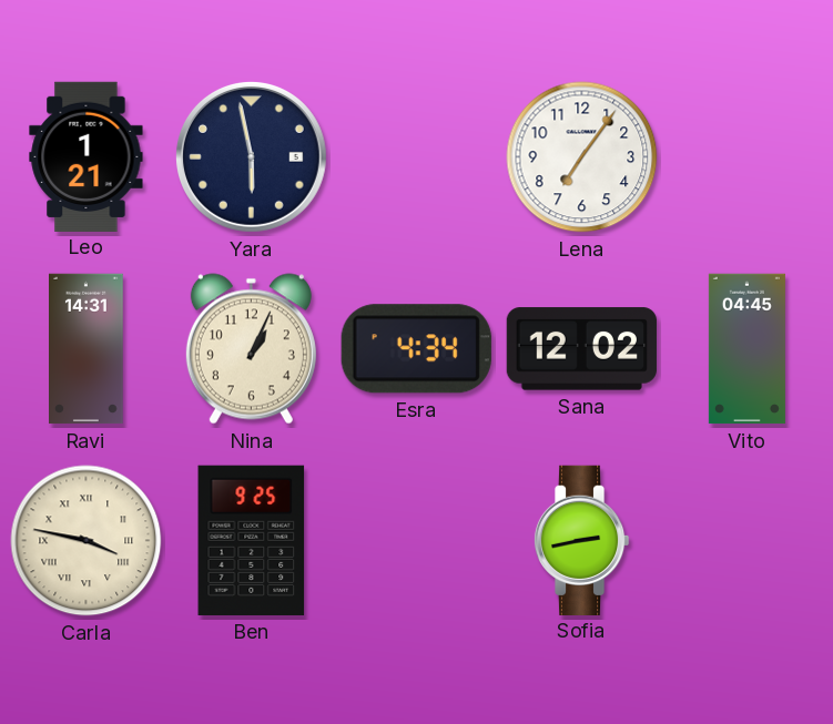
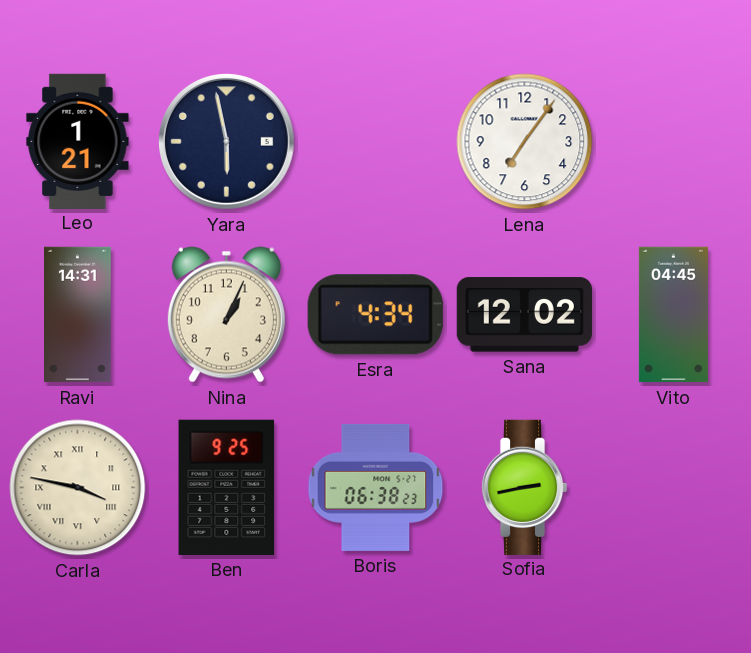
Boris: none -> 06:38
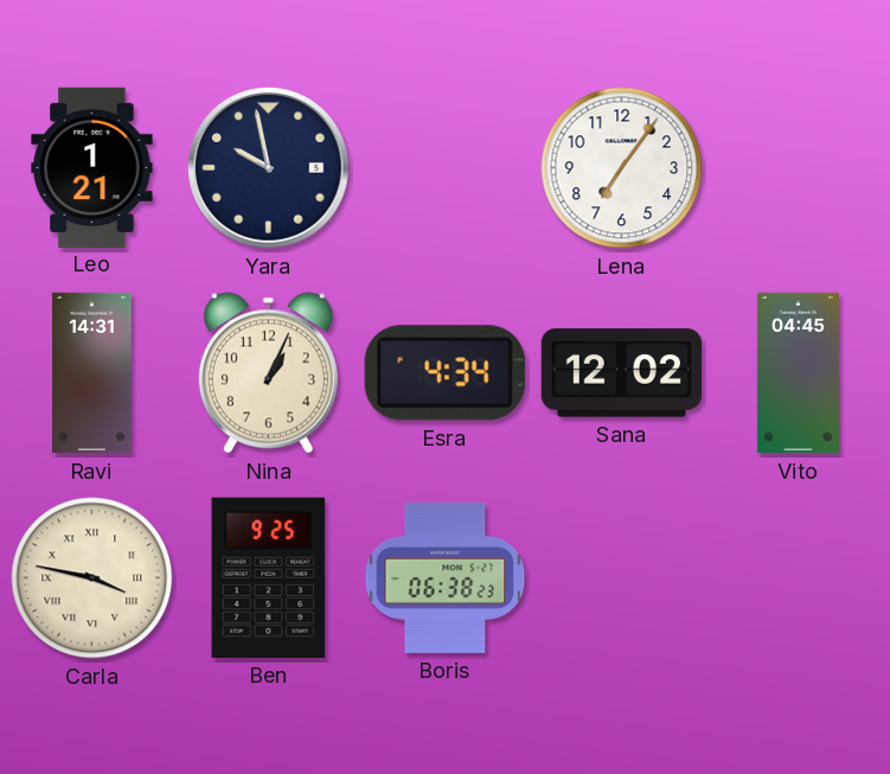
Yara: 5:58 -> 9:58
Sofia: 2:43 -> none
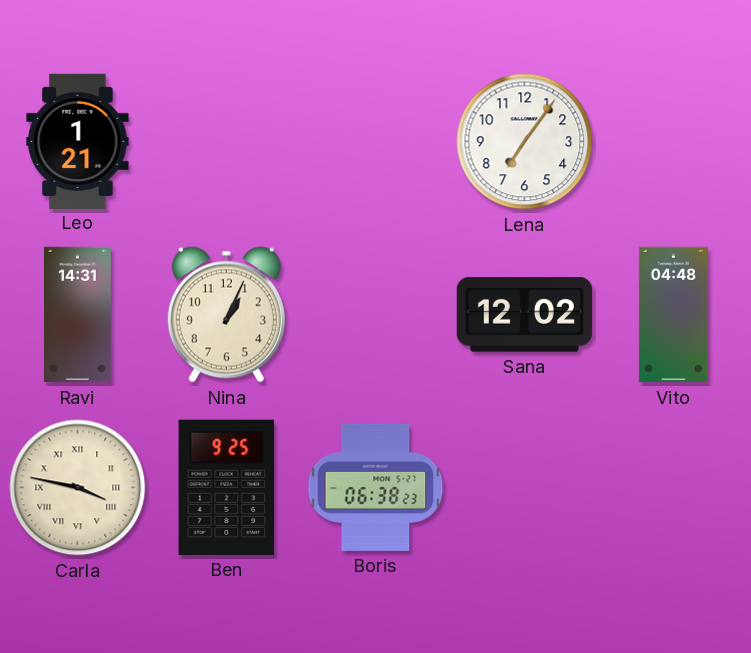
Yara: 9:58 -> none
Esra: 4:34 -> none
Vito: 04:45 -> 04:48
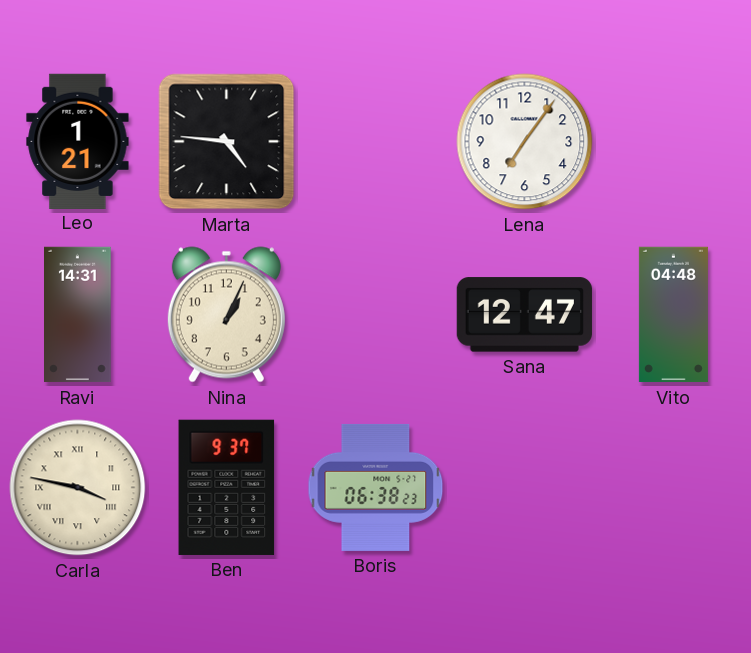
Marta: none -> 4:46
Sana: 12:02 -> 12:47
Ben: 9:25 -> 9:37
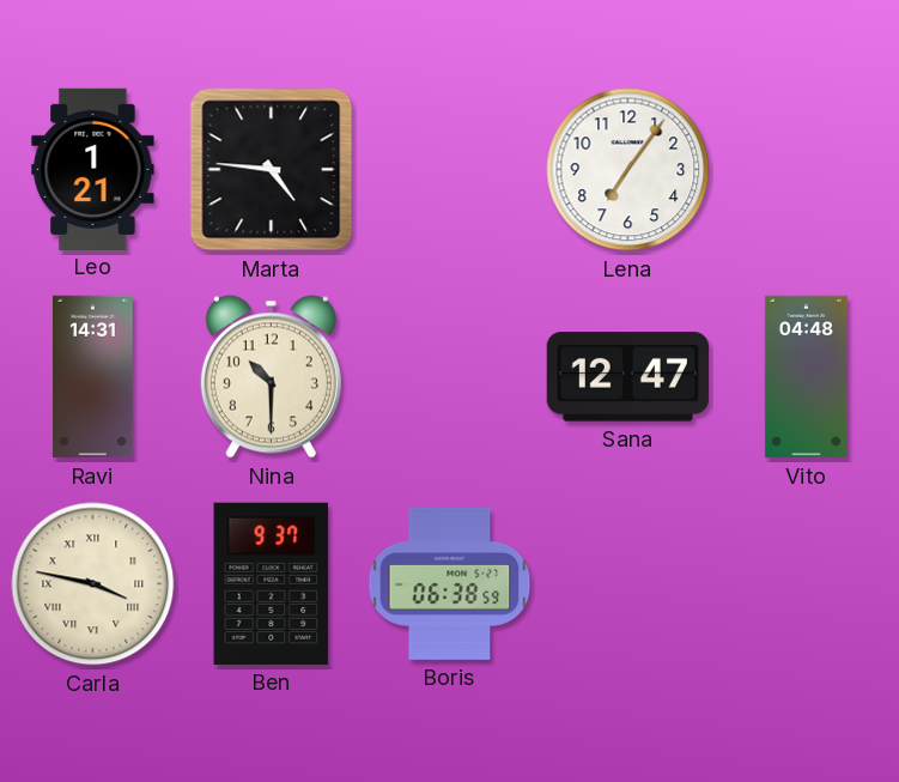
Nina: 1:04 -> 10:30
Boris: 06:38:23 -> 06:38:59
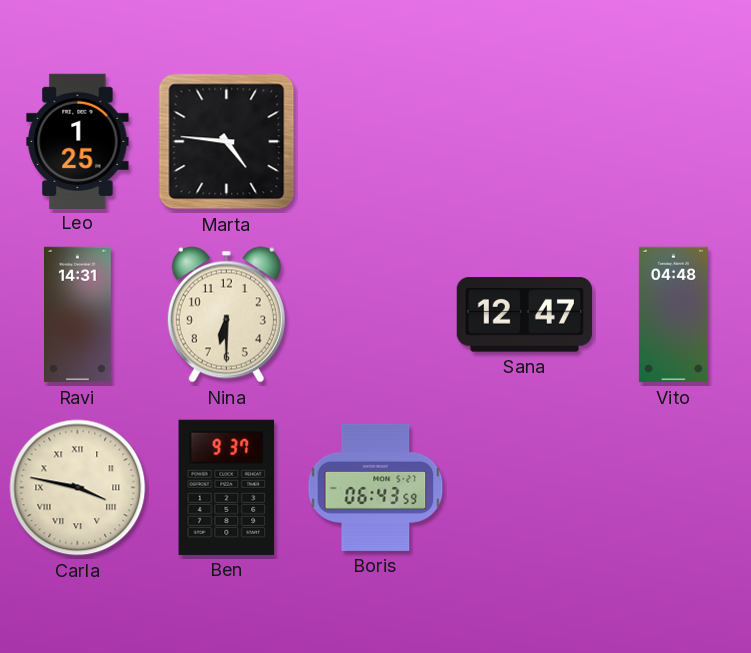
Leo: 1:21 -> 1:25
Lena: 7:06 -> none
Nina: 10:30 -> 6:30
Boris: 06:38 -> 06:43
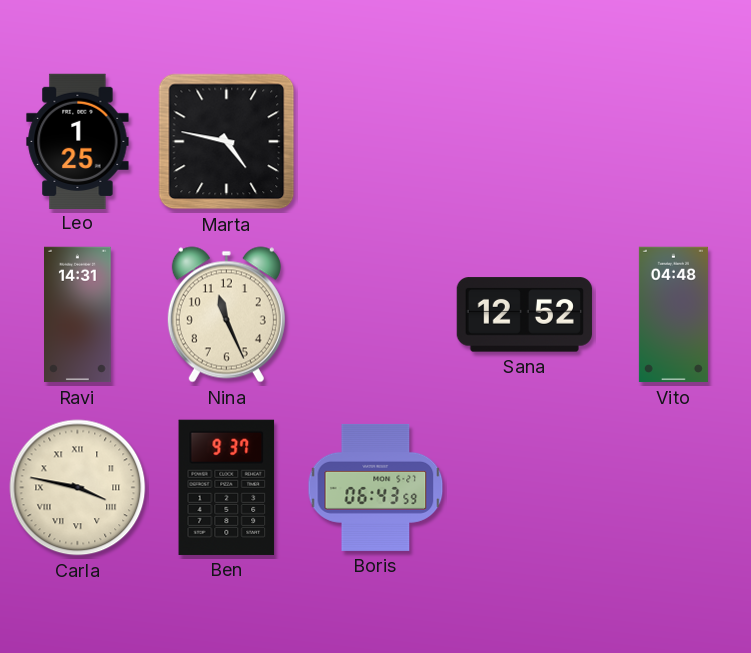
Marta: 4:46 -> 4:47
Nina: 6:30 -> 11:26
Sana: 12:47 -> 12:52
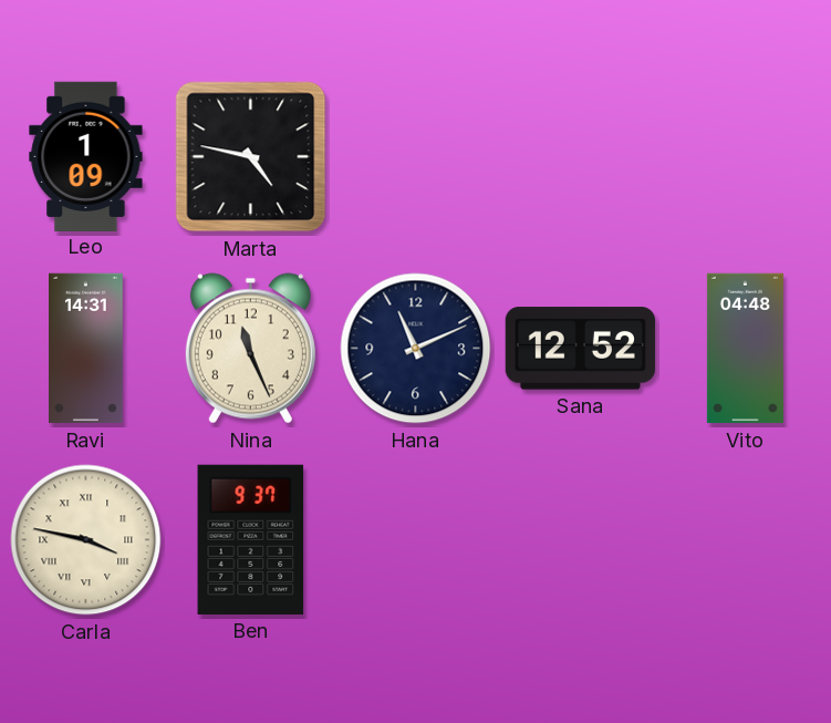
Leo: 1:25 -> 1:09
Hana: none -> 11:11
Boris: 06:43 -> none
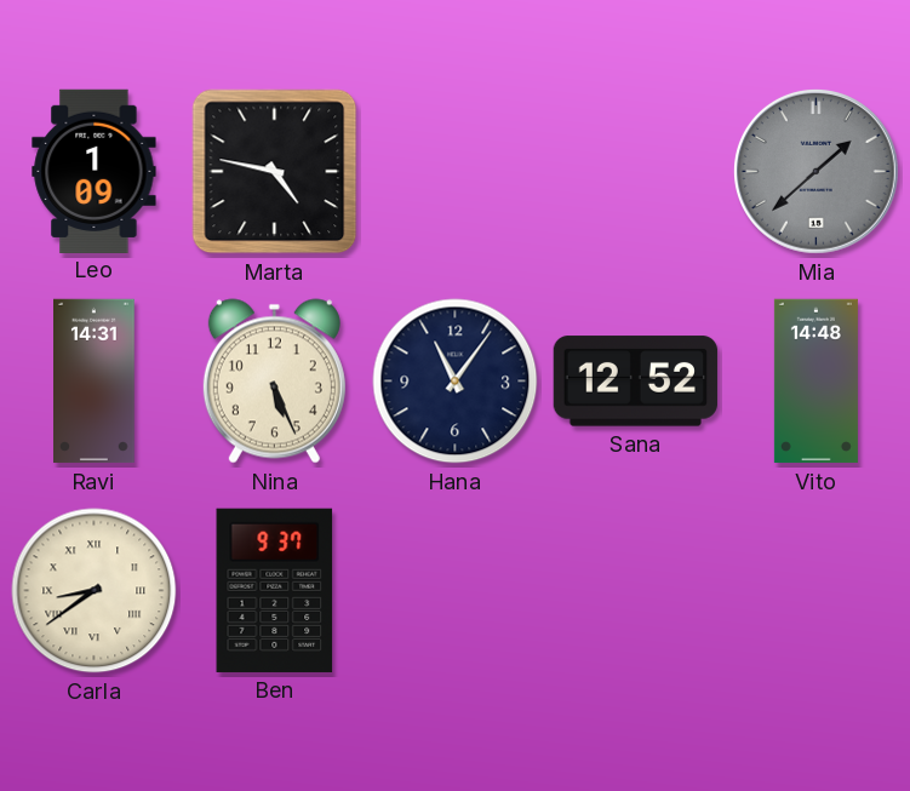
Mia: none -> 1:38
Nina: 11:26 -> 5:26
Hana: 11:11 -> 11:06
Vito: 04:48 -> 14:48
Carla: 3:47 -> 8:39
